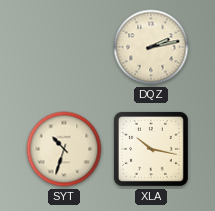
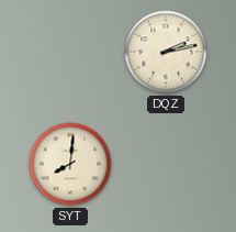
SYT: 10:33 -> 8:01
XLA: 10:17 -> none
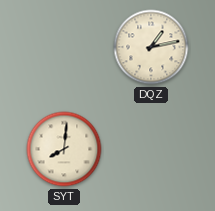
DQZ: 2:13 -> 1:13
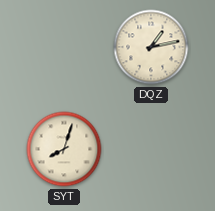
SYT: 8:01 -> 8:03
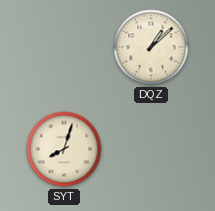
DQZ: 1:13 -> 1:08
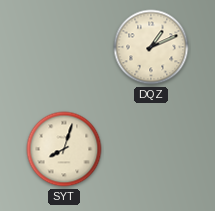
DQZ: 1:08 -> 1:11
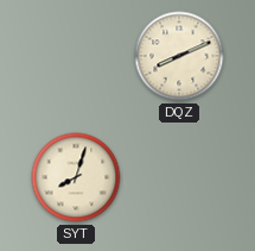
DQZ: 1:11 -> 8:11
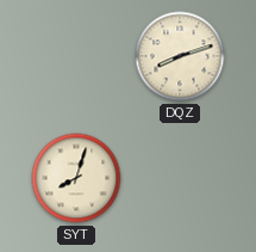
DQZ: 8:11 -> 8:12
